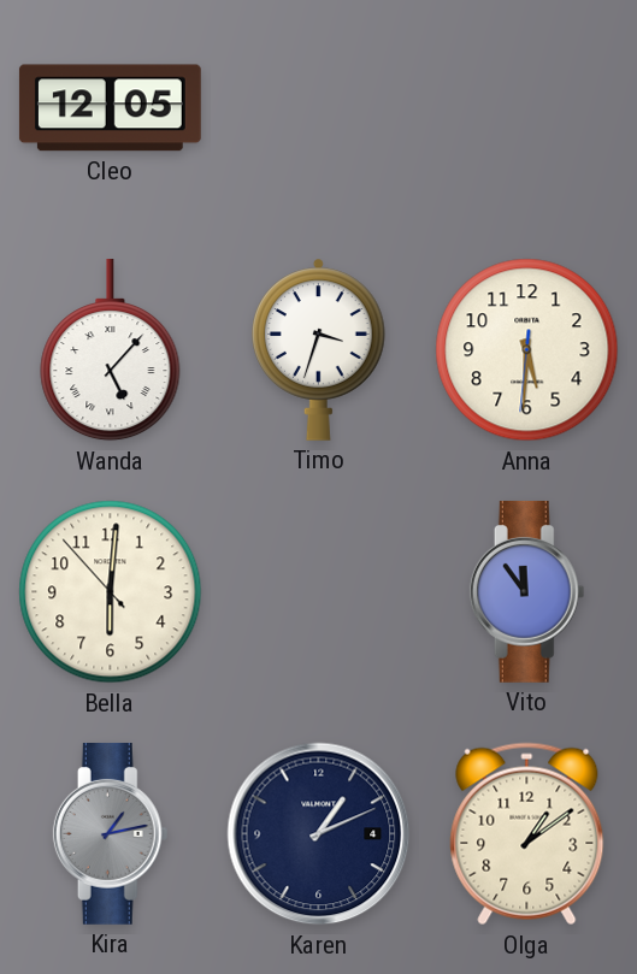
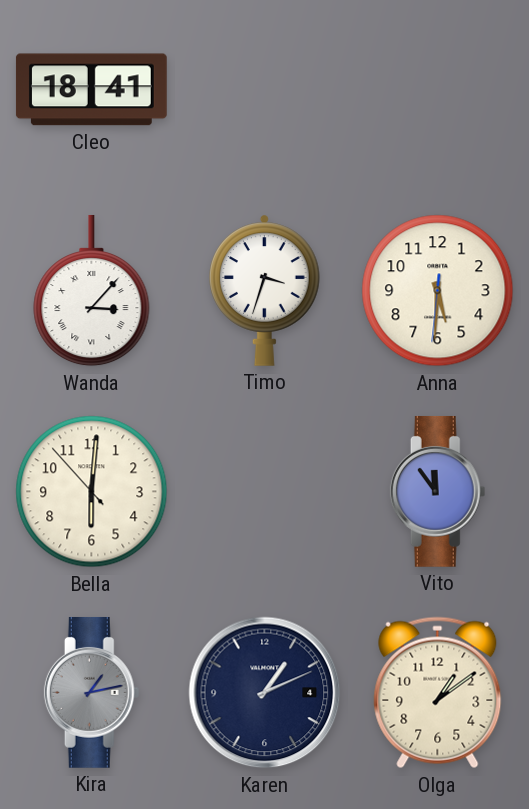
Cleo: 12:05 -> 18:41
Wanda: 5:07 -> 3:07
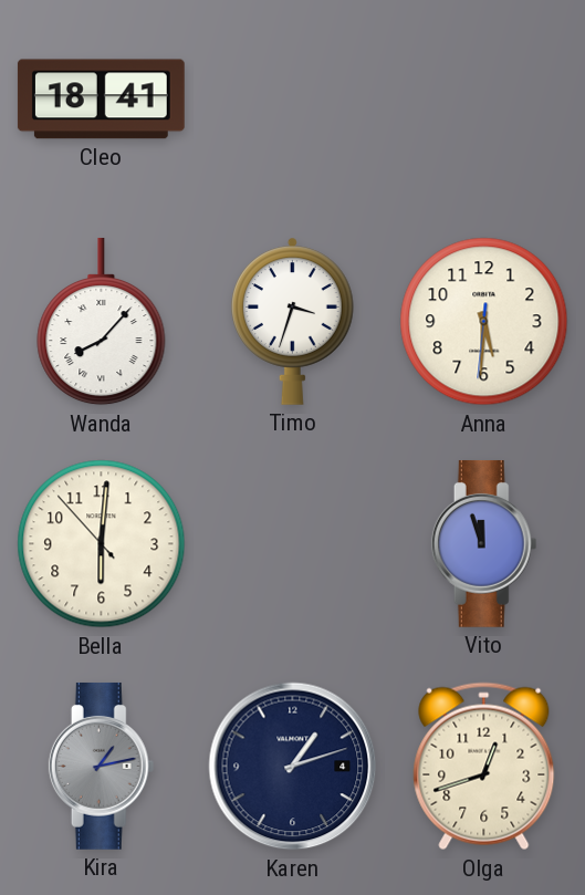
Wanda: 3:07 -> 8:07
Vito: 11:54 -> 11:57
Karen: 1:11 -> 1:12
Olga: 1:09 -> 12:42
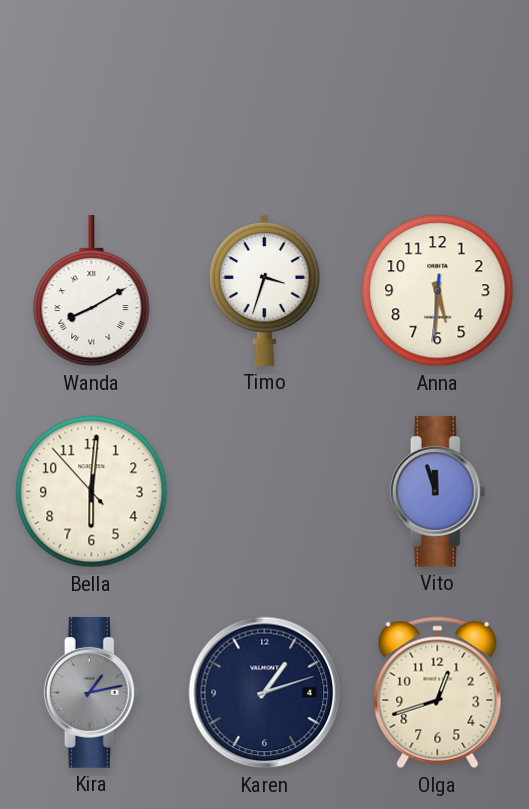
Cleo: 18:41 -> none
Wanda: 8:07 -> 8:10
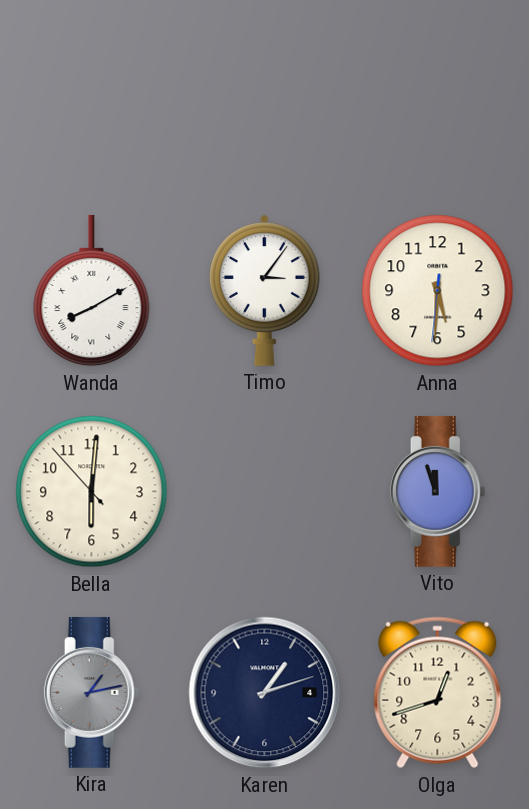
Timo: 3:33 -> 3:06
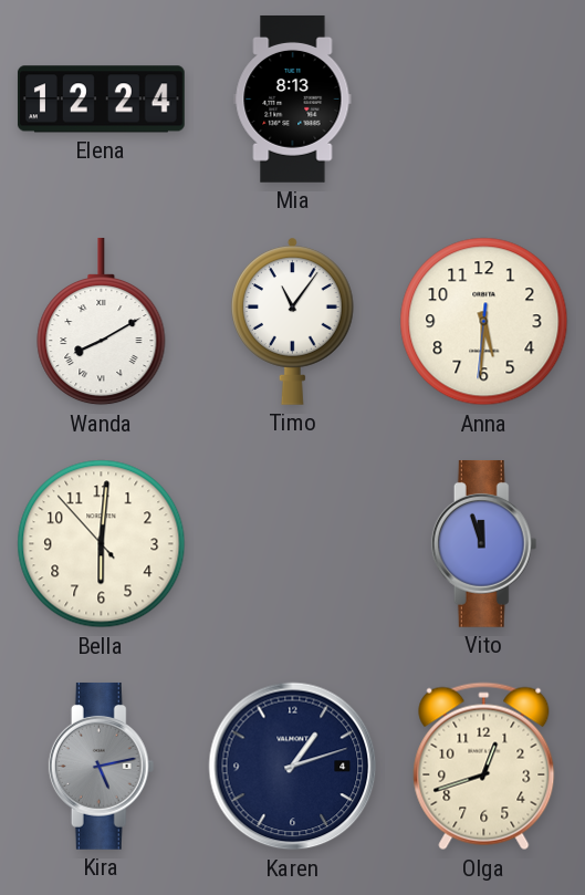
Elena: none -> 12:24
Mia: none -> 8:13
Timo: 3:06 -> 11:06
Kira: 1:13 -> 5:13
